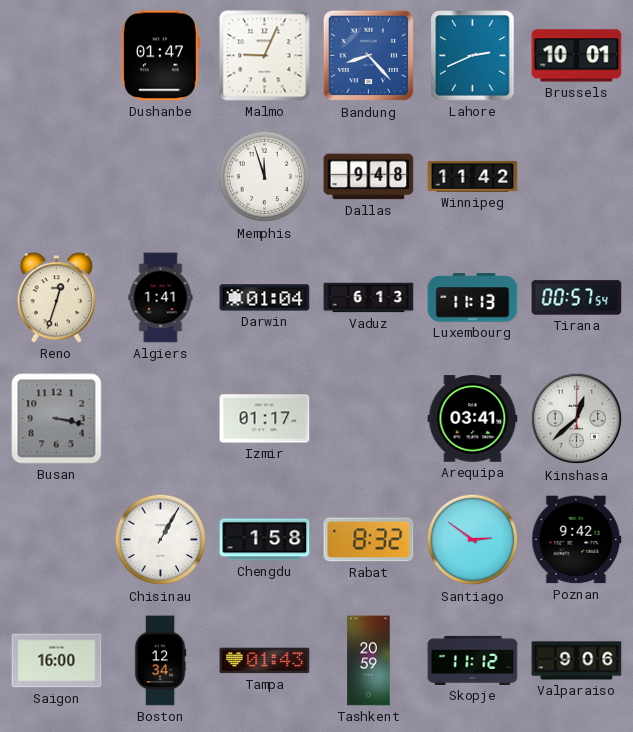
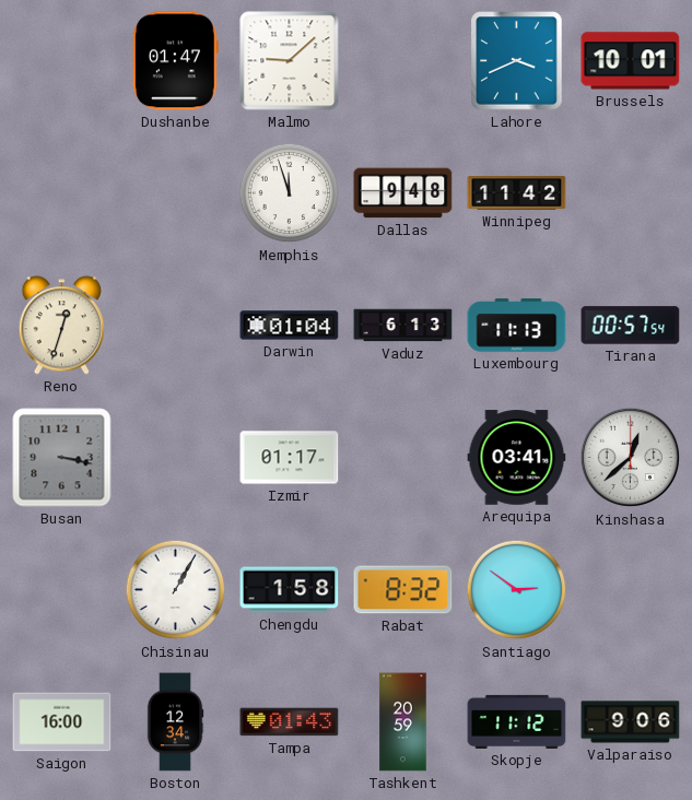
Malmo: 9:04 -> 9:08
Bandung: 8:23 -> none
Lahore: 2:41 -> 3:41
Algiers: 1:41 -> none
Poznan: 9:42 -> none
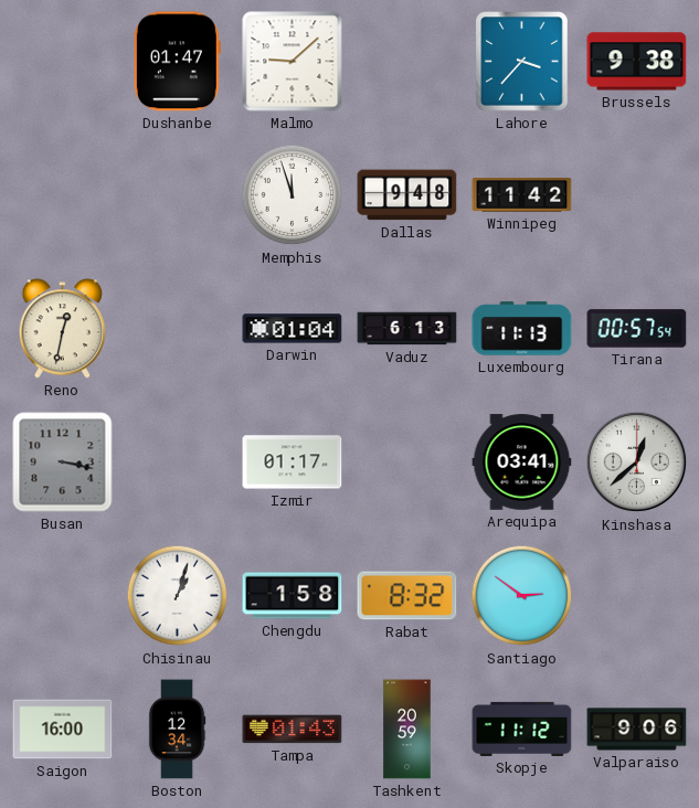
Lahore: 3:41 -> 3:37
Brussels: 10:01 -> 9:38
Reno: 12:33 -> 12:32
Chisinau: 1:05 -> 1:03
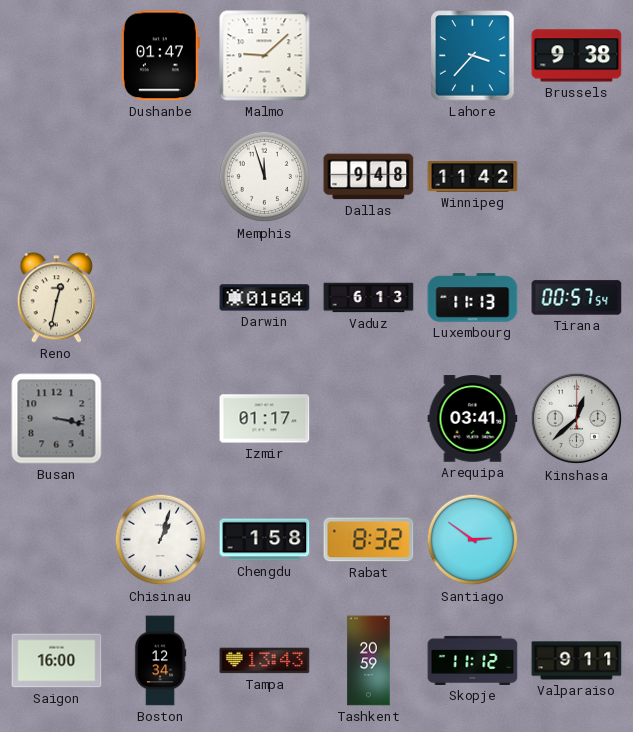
Tampa: 01:43 -> 13:43
Valparaiso: 9:06 -> 9:11
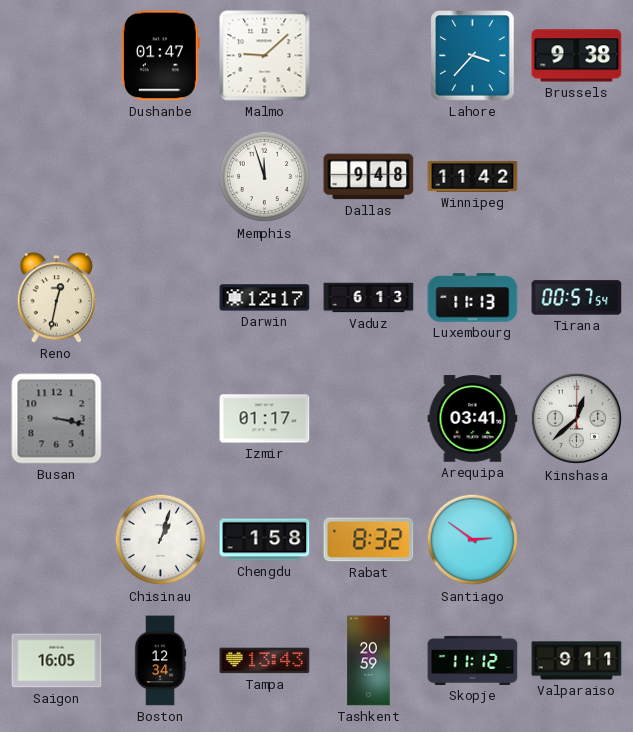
Darwin: 01:04 -> 12:17
Saigon: 16:00 -> 16:05
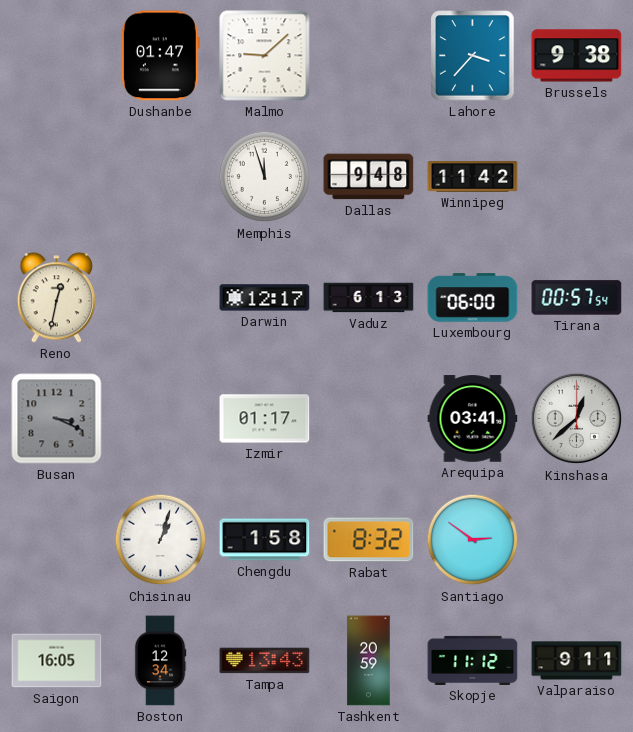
Luxembourg: 11:13 -> 06:00
Busan: 3:17 -> 3:19
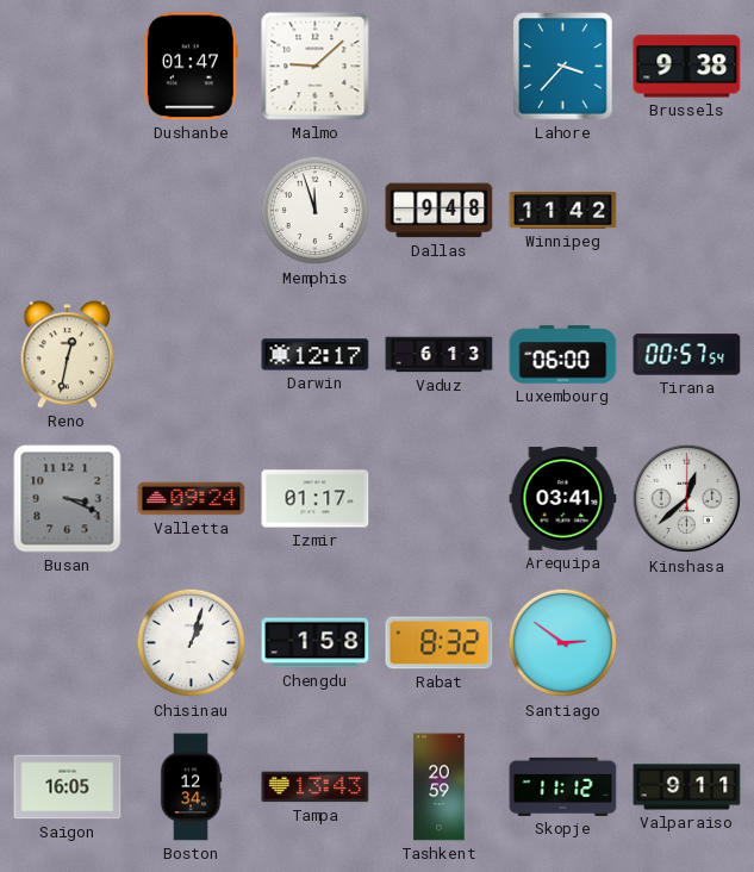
Valletta: none -> 09:24
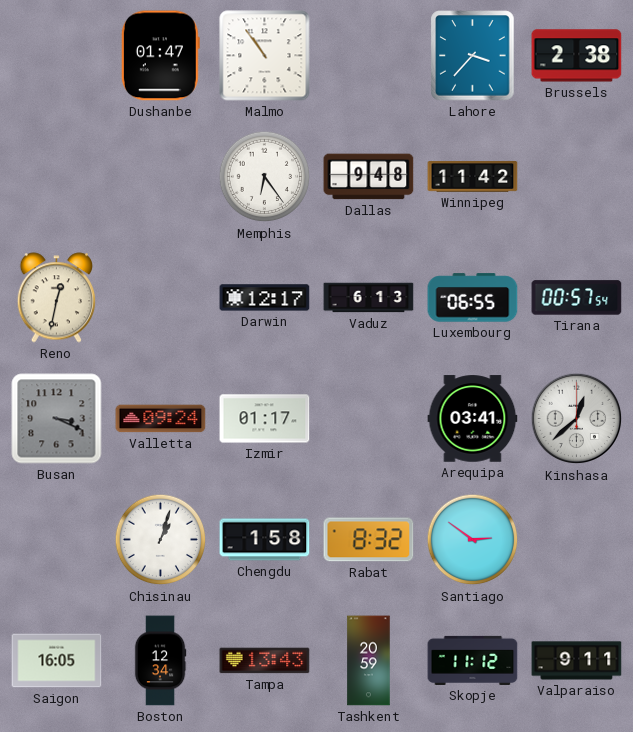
Malmo: 9:08 -> 10:54
Brussels: 9:38 -> 2:38
Memphis: 11:57 -> 6:24
Luxembourg: 06:00 -> 06:55
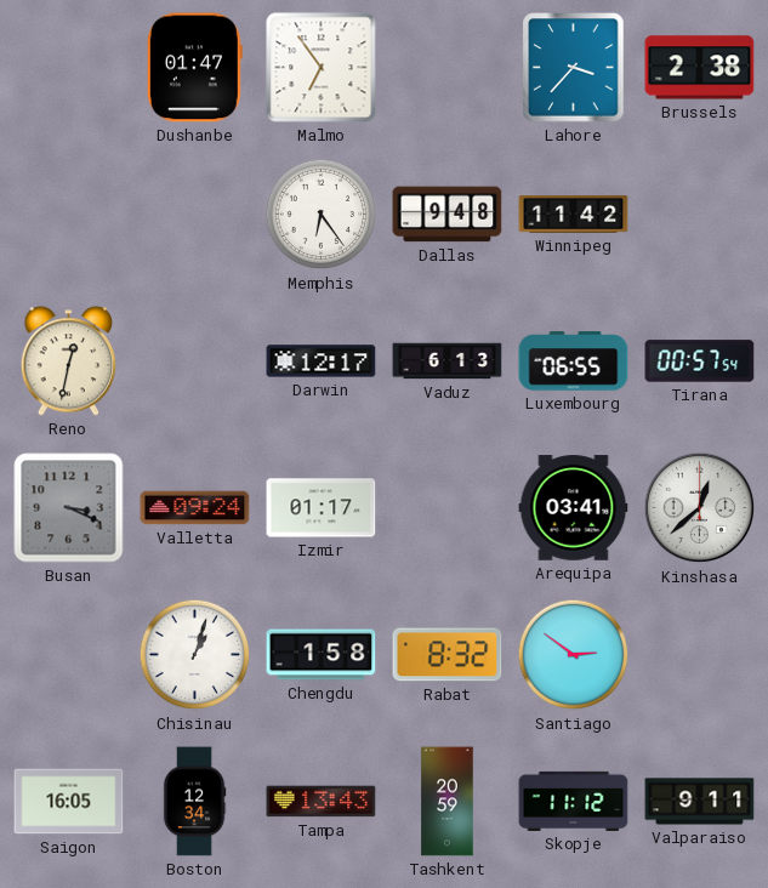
Malmo: 10:54 -> 6:54
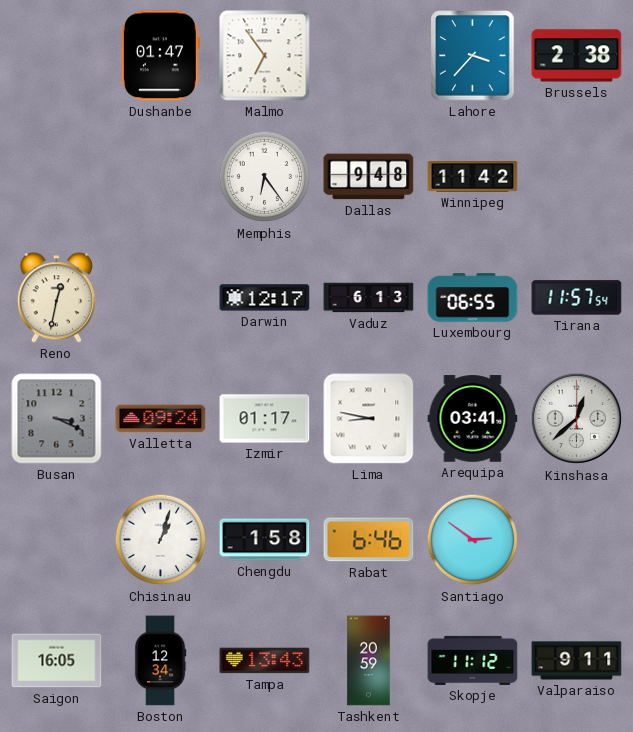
Tirana: 00:57 -> 11:57
Lima: none -> 8:47
Rabat: 8:32 -> 6:46
